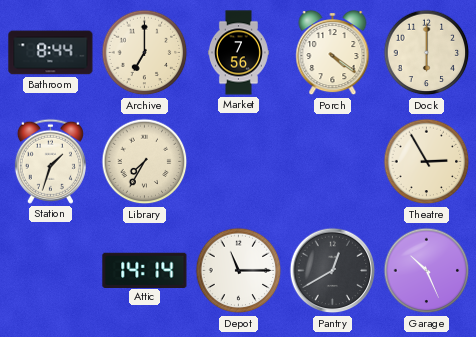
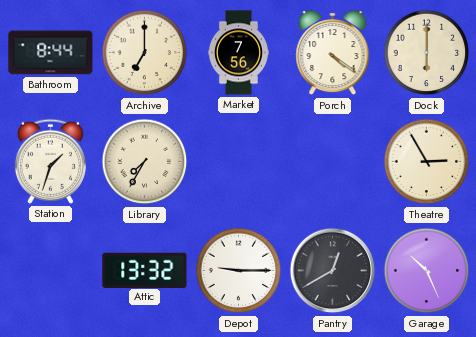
Attic: 14:14 -> 13:32
Depot: 11:15 -> 9:15
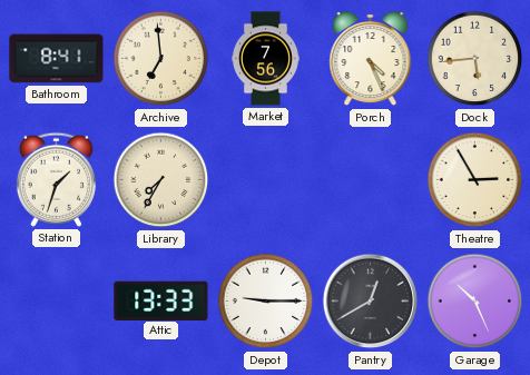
Bathroom: 8:44 -> 8:41
Archive: 7:00 -> 6:59
Porch: 4:21 -> 4:26
Dock: 6:00 -> 5:44
Attic: 13:32 -> 13:33
